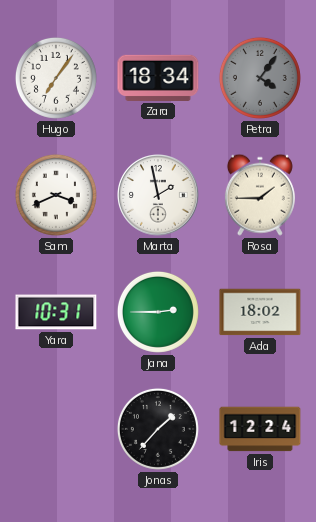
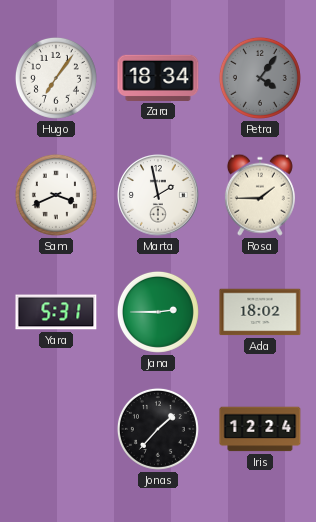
Yara: 10:31 -> 5:31
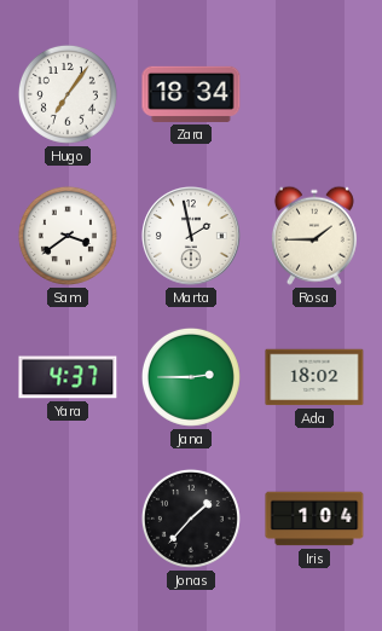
Petra: 4:06 -> none
Sam: 3:41 -> 3:39
Yara: 5:31 -> 4:37
Iris: 12:24 -> 1:04
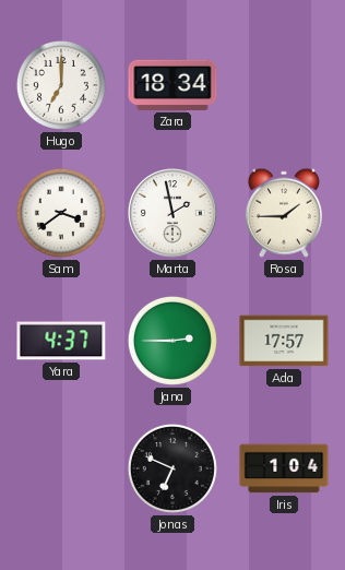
Hugo: 7:06 -> 7:00
Ada: 18:02 -> 17:57
Jonas: 1:37 -> 6:49
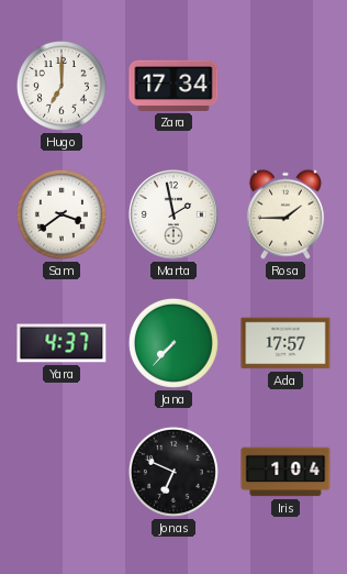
Zara: 18:34 -> 17:34
Jana: 2:45 -> 7:37
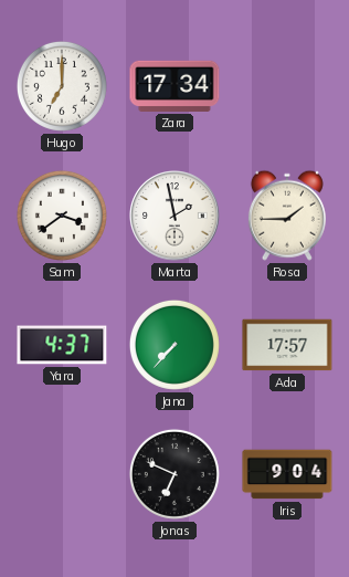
Iris: 1:04 -> 9:04
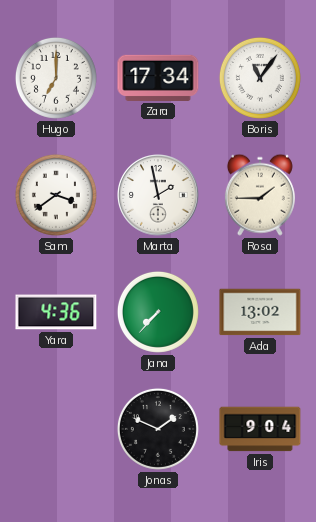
Boris: none -> 11:06
Yara: 4:37 -> 4:36
Ada: 17:57 -> 13:02
Jonas: 6:49 -> 1:49
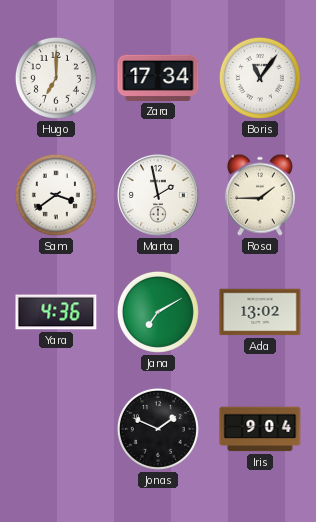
Jana: 7:37 -> 7:10
